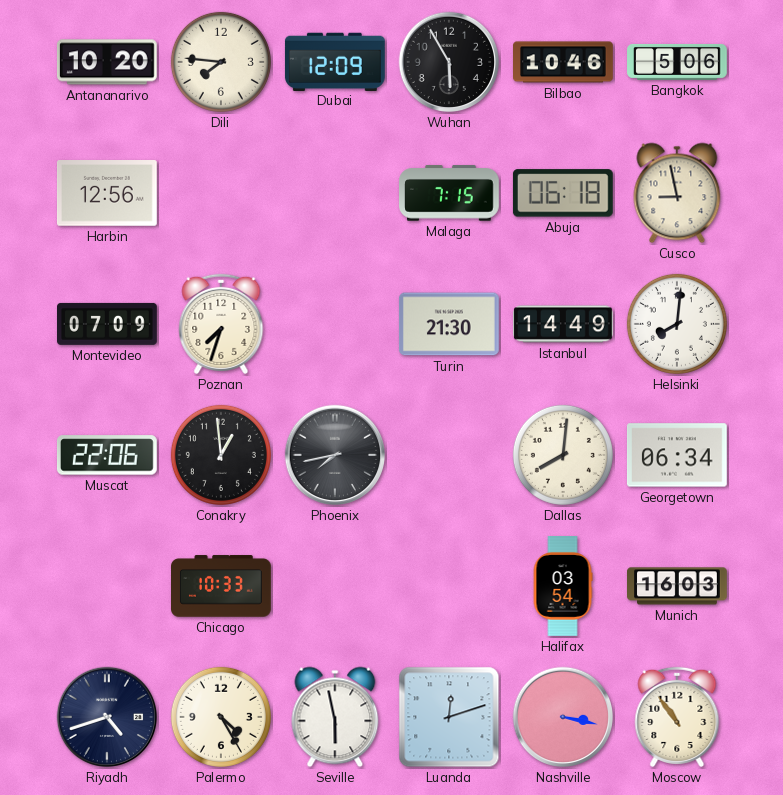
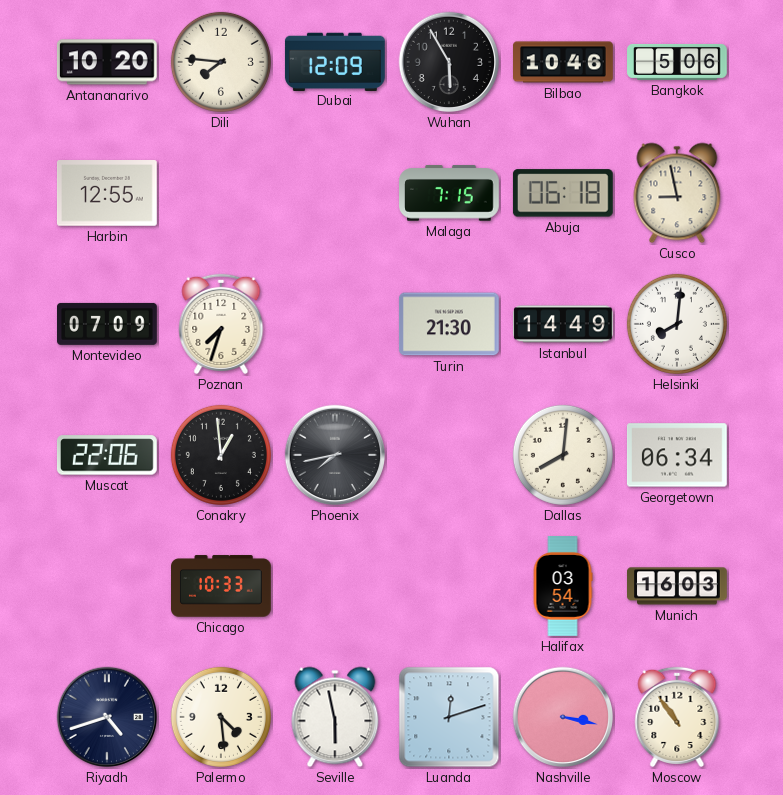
Harbin: 12:56 -> 12:55
Palermo: 4:25 -> 4:29
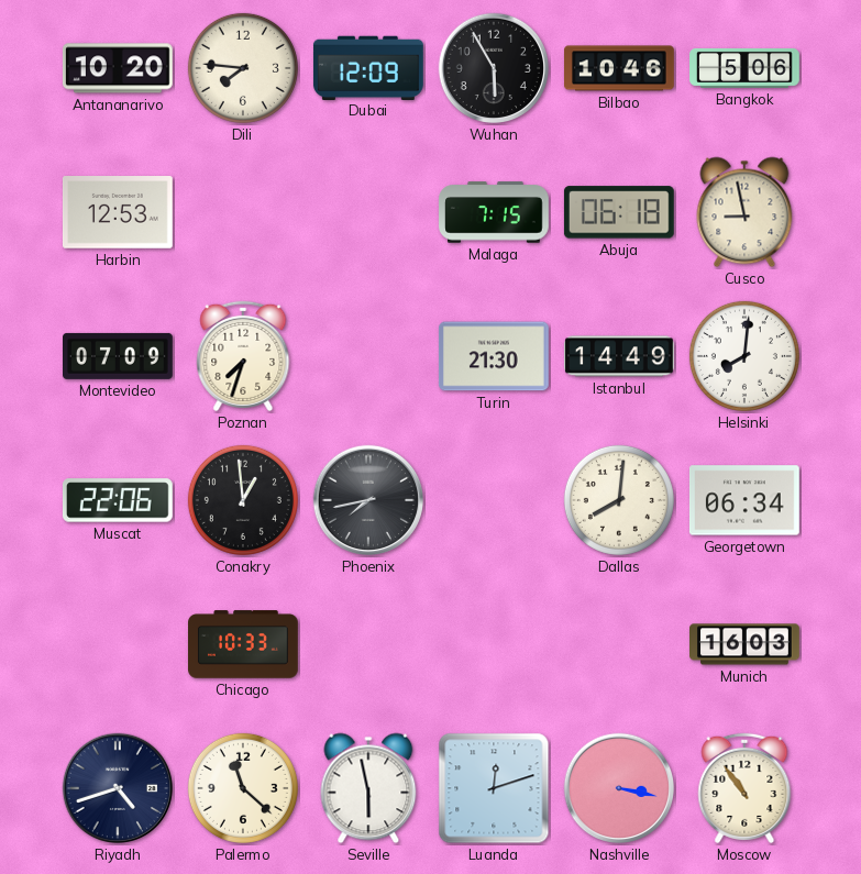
Harbin: 12:55 -> 12:53
Halifax: 03:54 -> none
Palermo: 4:29 -> 11:22
